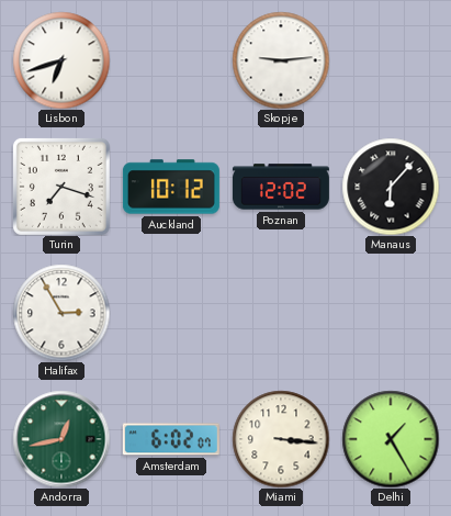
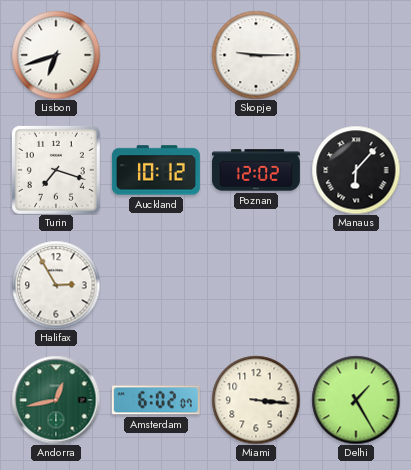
Skopje: 9:14 -> 9:15
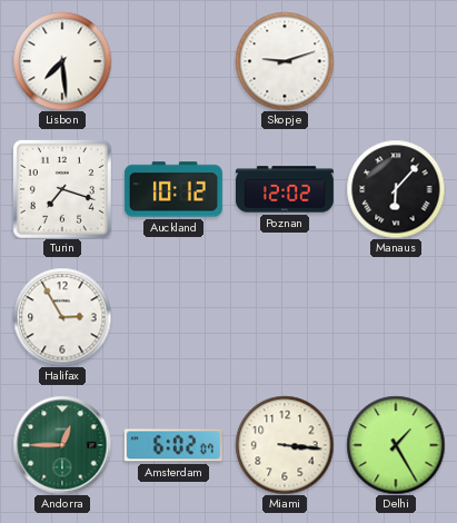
Lisbon: 6:42 -> 7:29
Skopje: 9:15 -> 9:12
Andorra: 12:43 -> 12:45
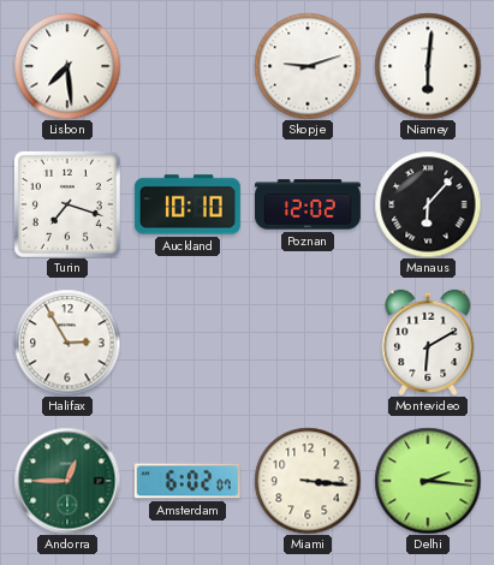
Niamey: none -> 6:01
Auckland: 10:12 -> 10:10
Montevideo: none -> 6:10
Delhi: 1:25 -> 2:16
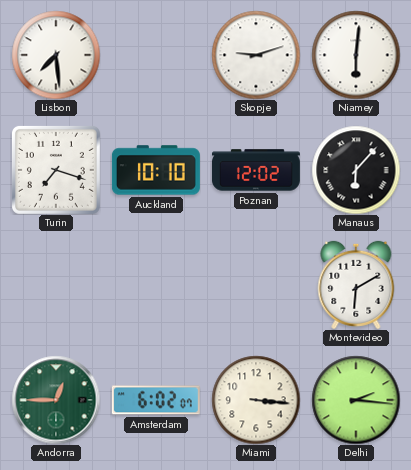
Halifax: 2:55 -> none
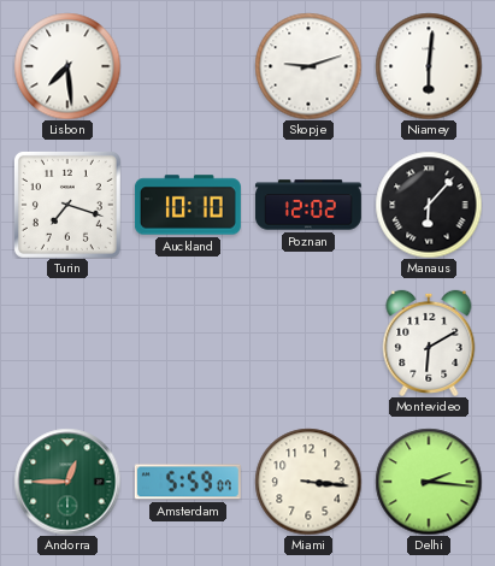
Amsterdam: 6:02 -> 5:59
